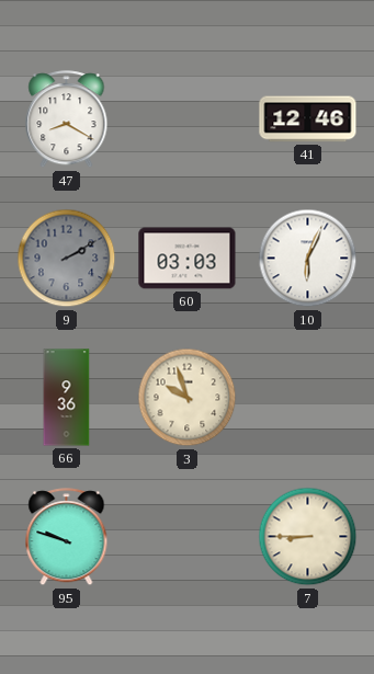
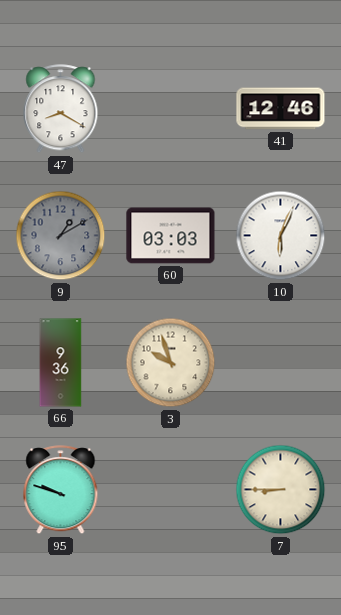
9: 2:10 -> 1:10
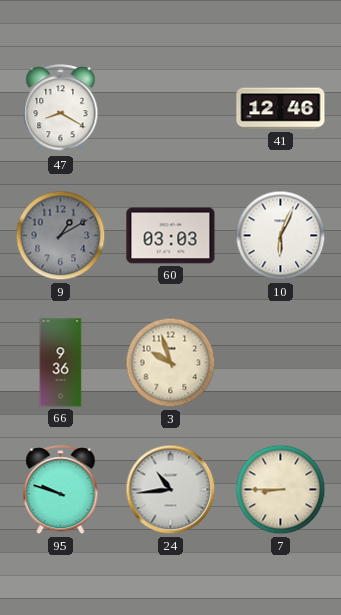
24: none -> 10:44
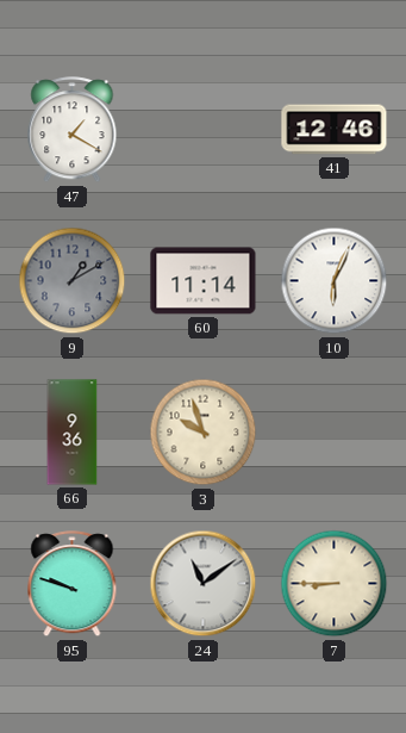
47: 8:20 -> 1:20
60: 03:03 -> 11:14
24: 10:44 -> 11:09
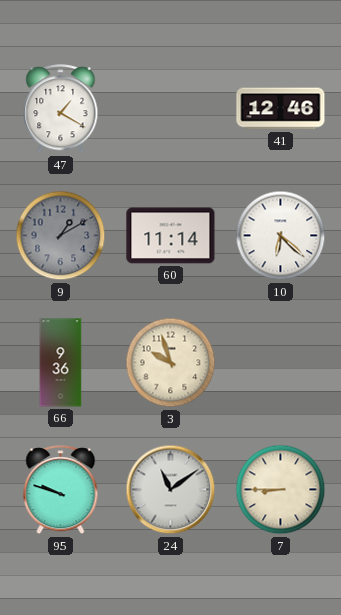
10: 6:04 -> 6:22
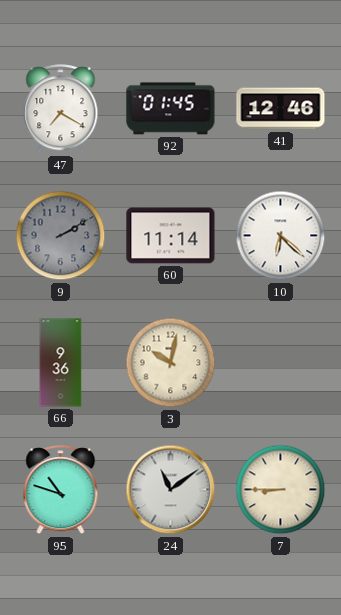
47: 1:20 -> 7:20
92: none -> 01:45
9: 1:10 -> 2:10
3: 9:57 -> 10:02
95: 9:48 -> 10:48
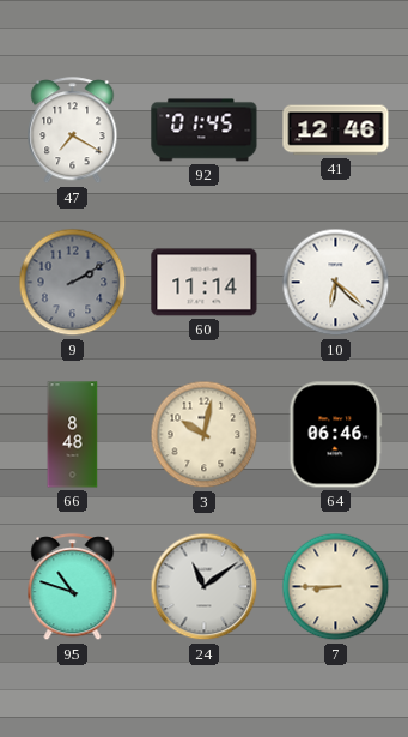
66: 9:36 -> 8:48
64: none -> 06:46
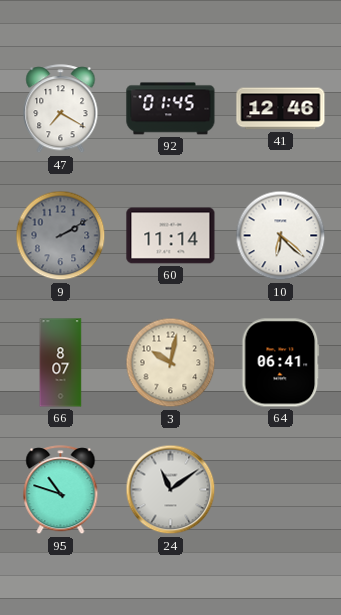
66: 8:48 -> 8:07
64: 06:46 -> 06:41
7: 8:45 -> none
